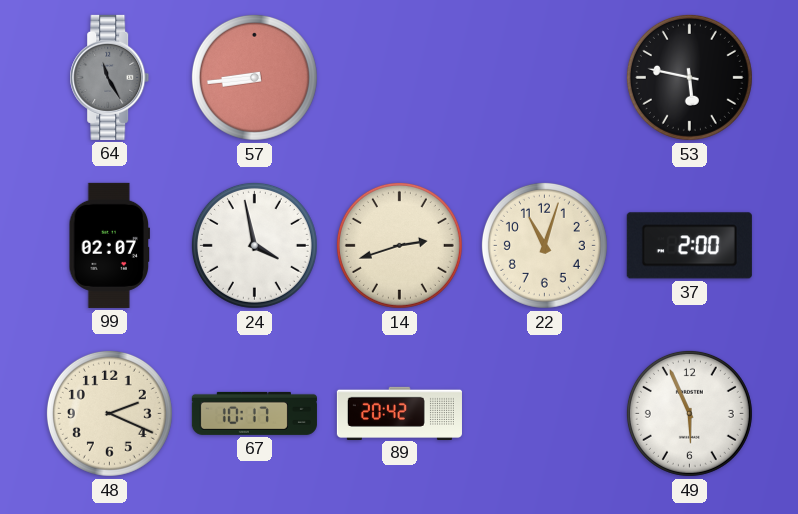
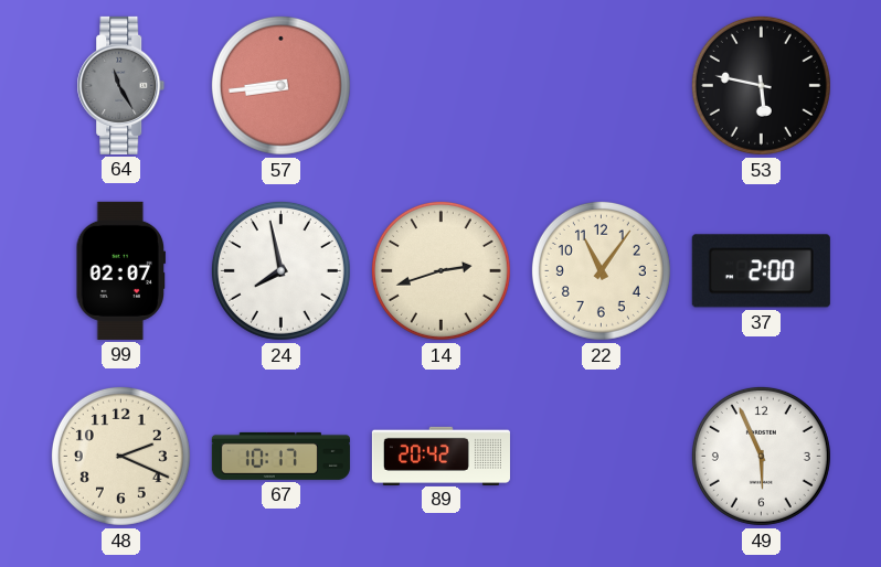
24: 3:58 -> 7:58
22: 11:03 -> 11:06
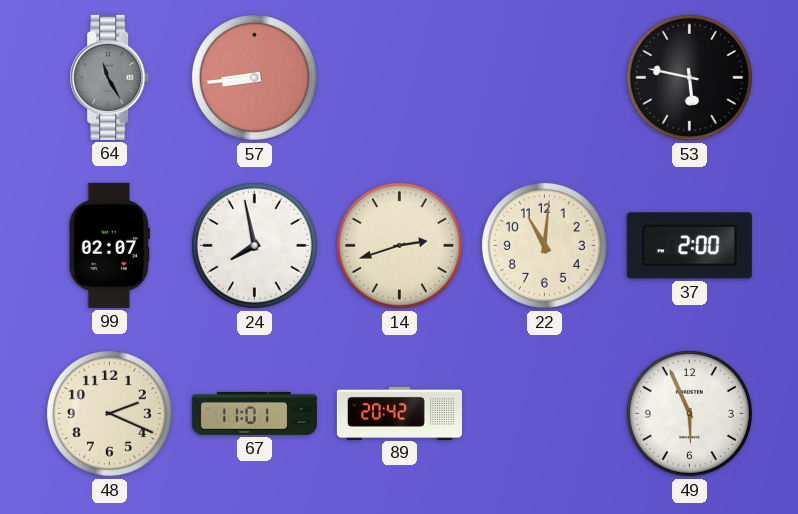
22: 11:06 -> 11:01
67: 10:17 -> 11:01
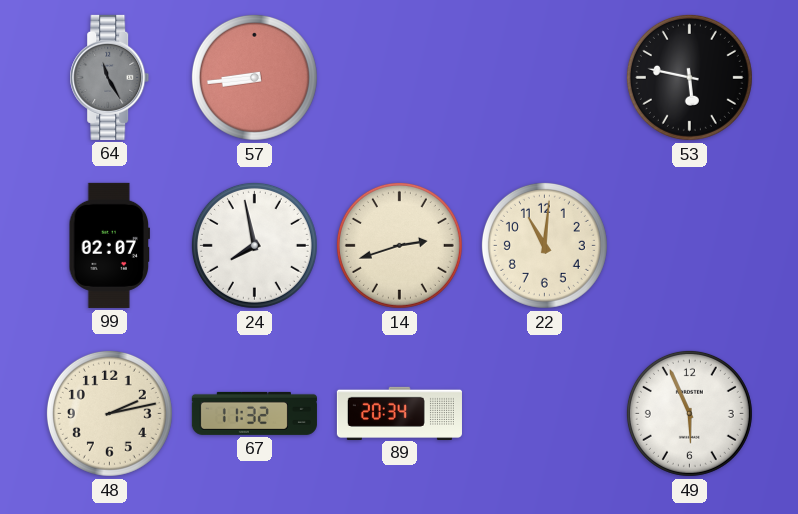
37: 2:00 -> none
48: 2:19 -> 2:13
67: 11:01 -> 11:32
89: 20:42 -> 20:34
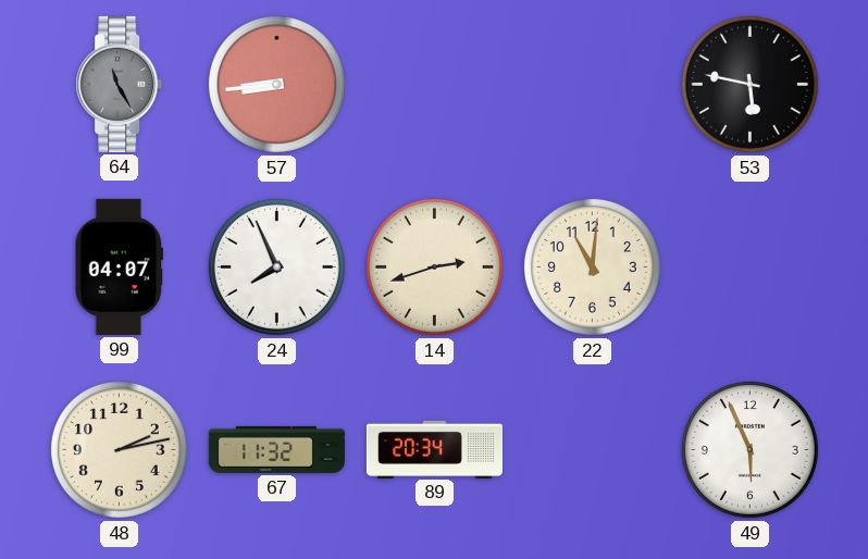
99: 02:07 -> 04:07
24: 7:58 -> 7:56
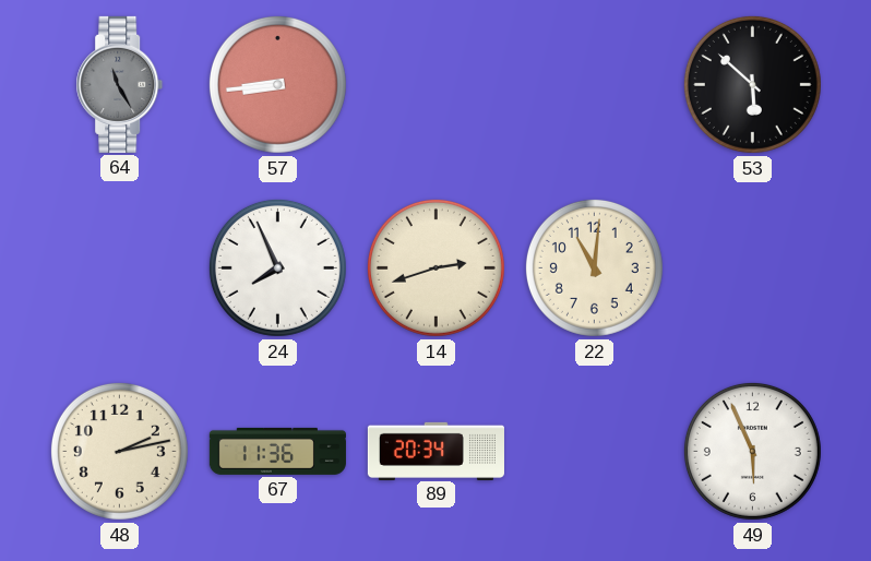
53: 5:47 -> 5:52
99: 04:07 -> none
67: 11:32 -> 11:36
